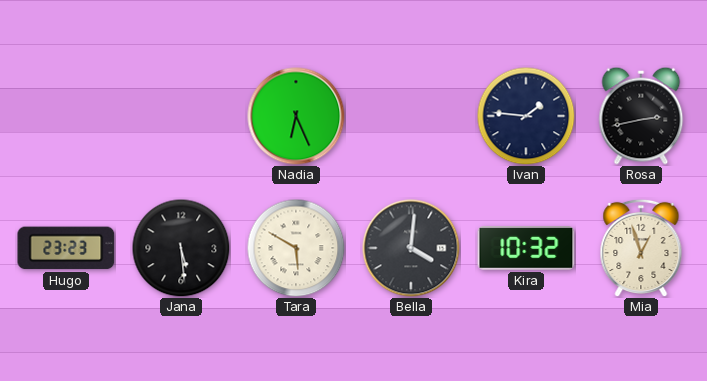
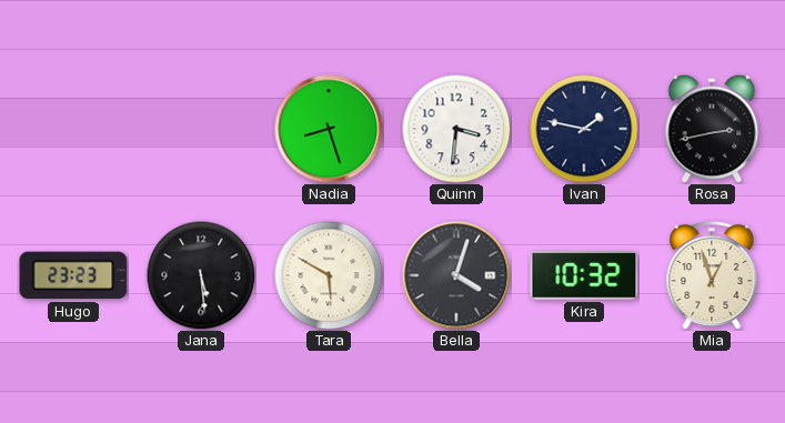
Nadia: 6:26 -> 8:27
Quinn: none -> 3:31
Ivan: 1:46 -> 1:47
Bella: 4:01 -> 4:03
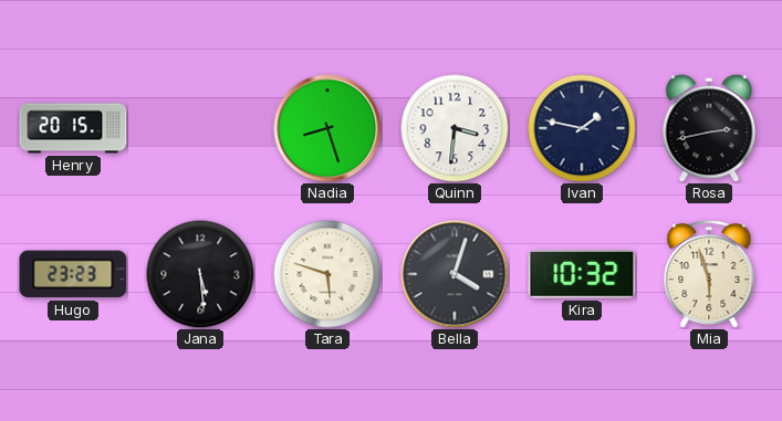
Henry: none -> 20:15
Tara: 5:50 -> 5:48
Mia: 12:57 -> 5:57
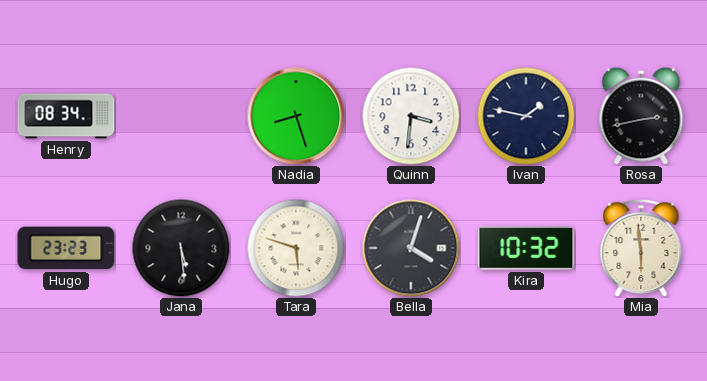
Henry: 20:15 -> 08:34
Mia: 5:57 -> 5:59
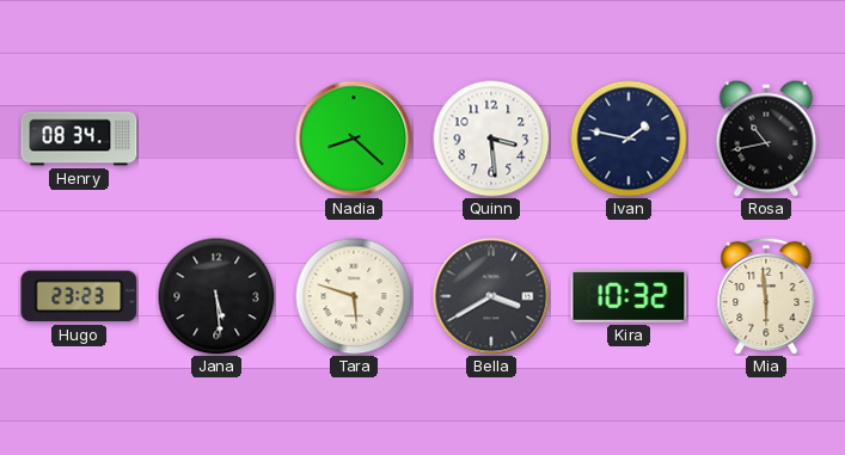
Nadia: 8:27 -> 8:22
Quinn: 3:31 -> 3:29
Rosa: 2:43 -> 10:43
Bella: 4:03 -> 3:40
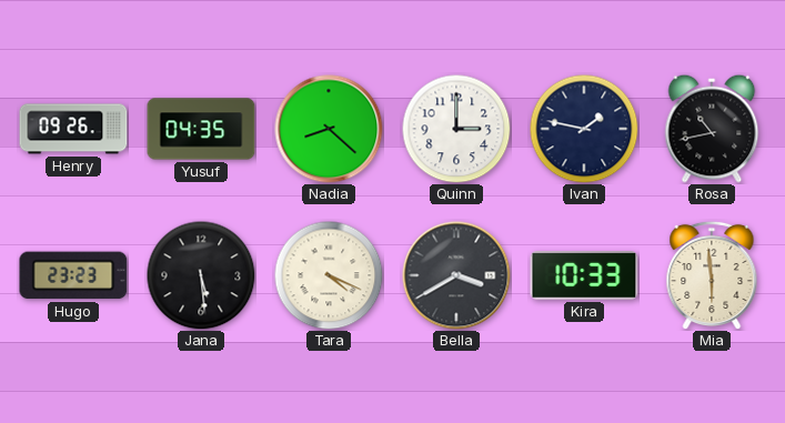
Henry: 08:34 -> 09:26
Yusuf: none -> 04:35
Quinn: 3:29 -> 3:00
Tara: 5:48 -> 4:19
Kira: 10:32 -> 10:33
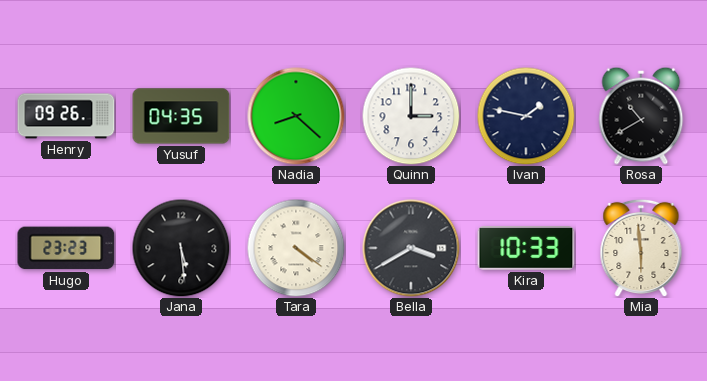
Rosa: 10:43 -> 10:40
Tara: 4:19 -> 4:21
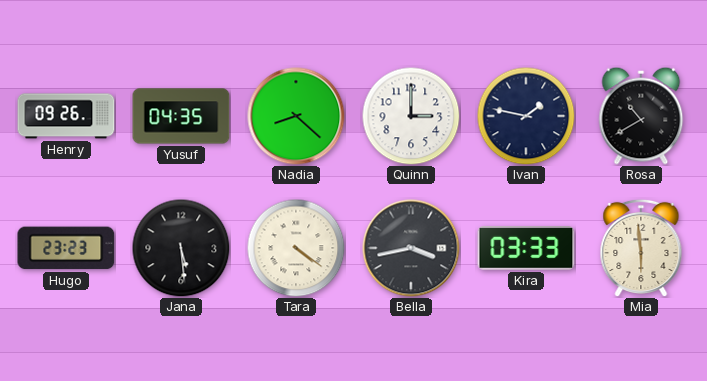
Bella: 3:40 -> 3:43
Kira: 10:33 -> 03:33
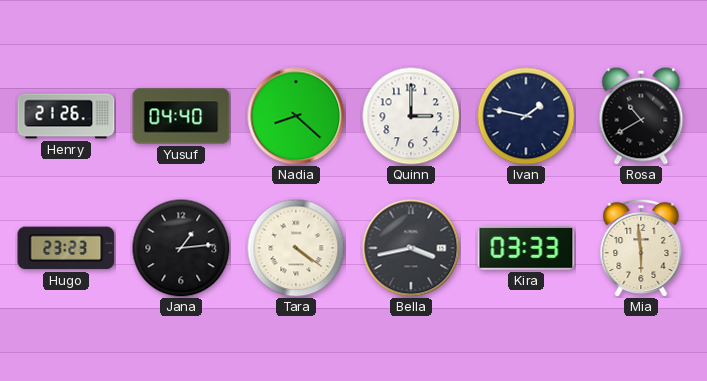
Henry: 09:26 -> 21:26
Yusuf: 04:35 -> 04:40
Jana: 5:29 -> 1:14
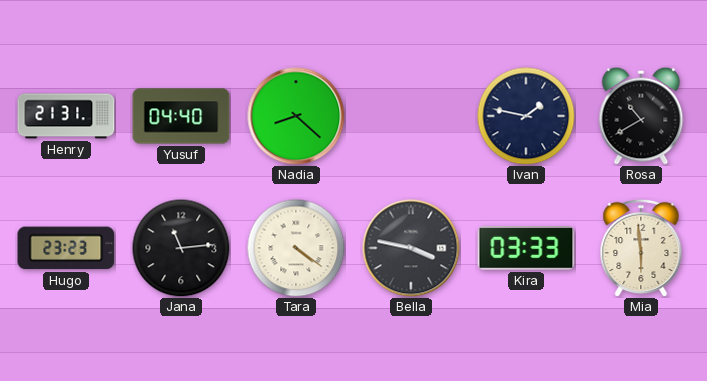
Henry: 21:26 -> 21:31
Quinn: 3:00 -> none
Jana: 1:14 -> 11:14
Bella: 3:43 -> 3:47
